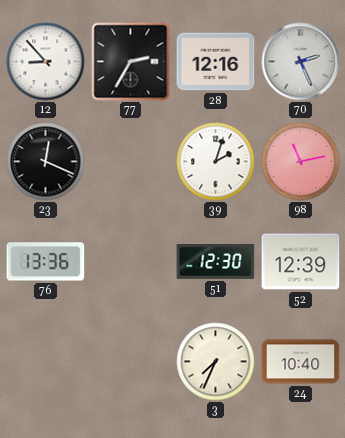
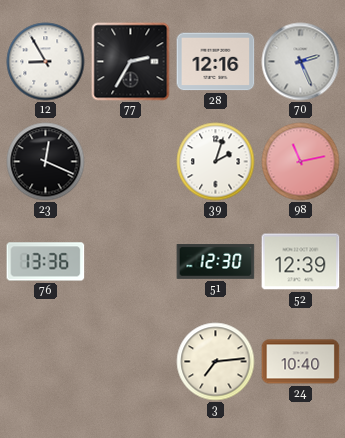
12: 8:53 -> 8:55
3: 7:34 -> 7:14
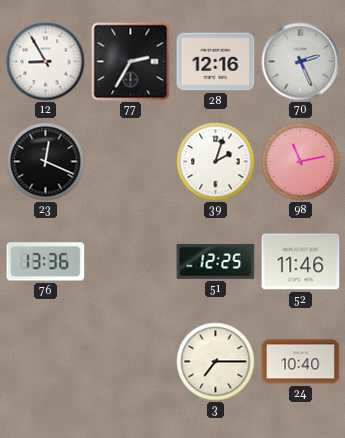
51: 12:30 -> 12:25
52: 12:39 -> 11:46
3: 7:14 -> 7:15
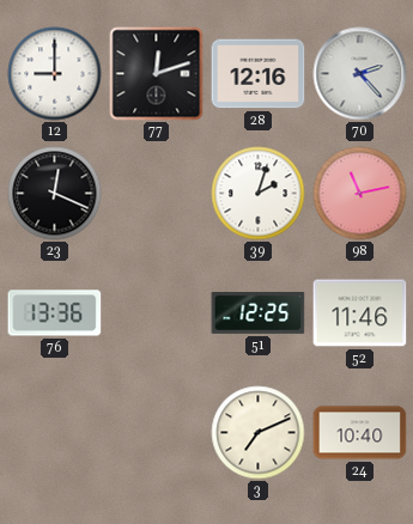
12: 8:55 -> 9:00
77: 2:35 -> 12:12
70: 2:26 -> 2:23
3: 7:15 -> 7:11
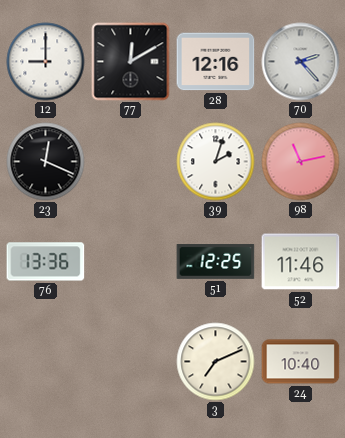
77: 12:12 -> 12:10
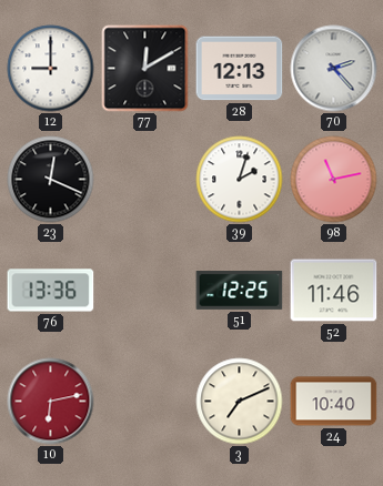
28: 12:16 -> 12:13
10: none -> 6:13
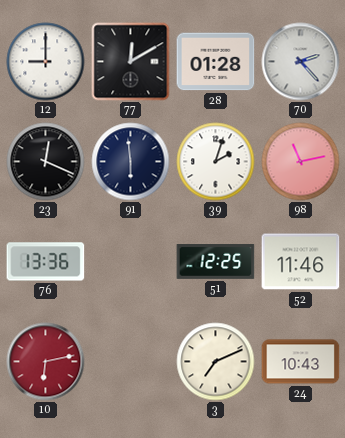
28: 12:13 -> 01:28
91: none -> 5:59
24: 10:40 -> 10:43
